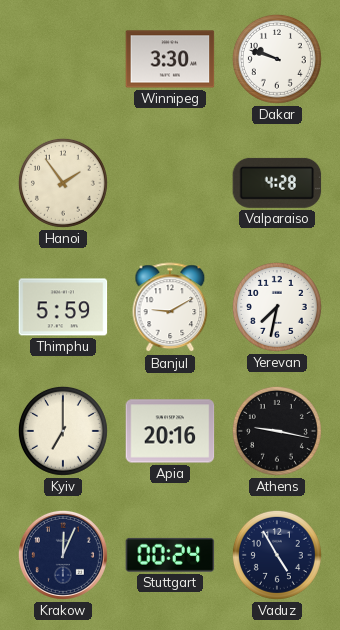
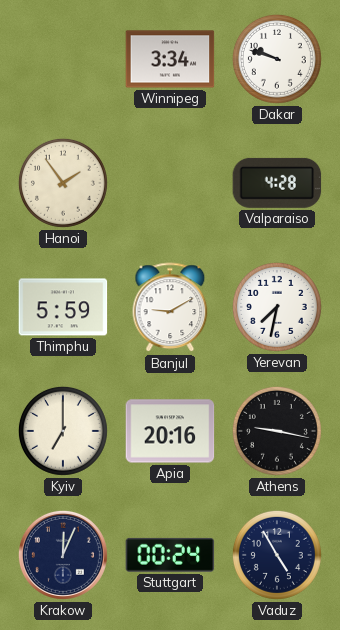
Winnipeg: 3:30 -> 3:34
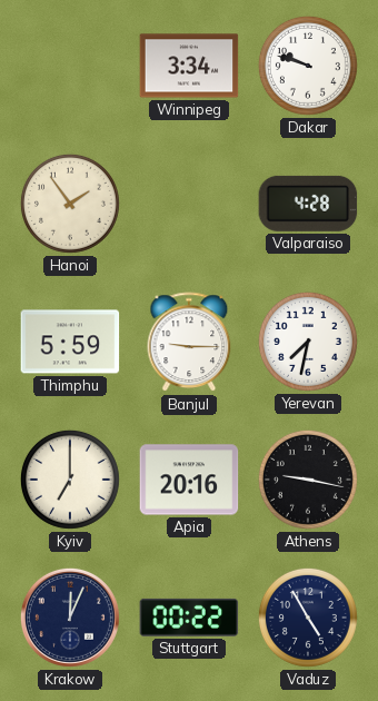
Banjul: 9:10 -> 9:15
Stuttgart: 00:24 -> 00:22
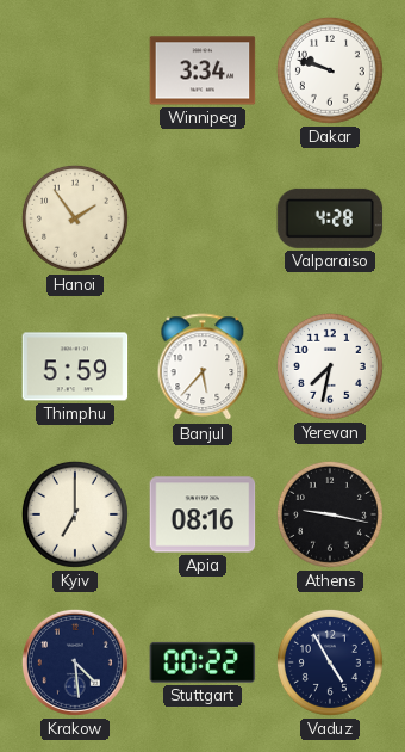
Banjul: 9:15 -> 5:37
Apia: 20:16 -> 08:16
Krakow: 12:04 -> 4:29
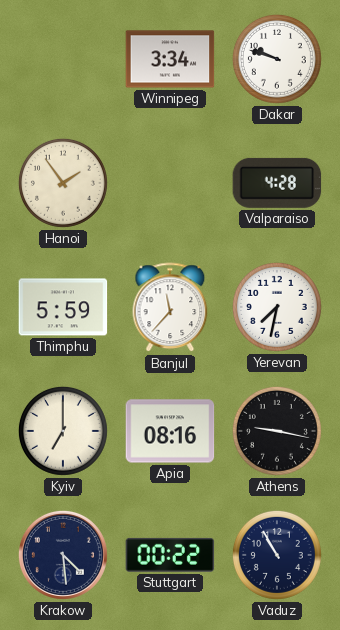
Banjul: 5:37 -> 11:37
Vaduz: 4:55 -> 10:55
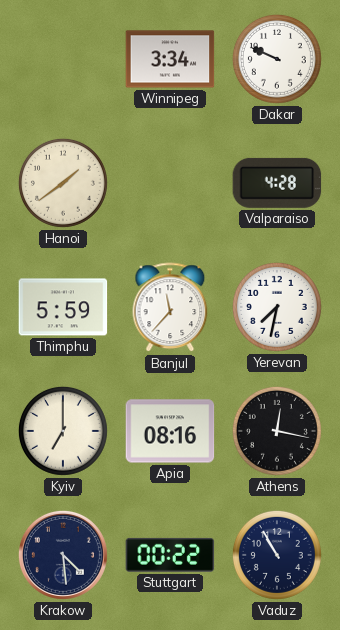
Dakar: 9:48 -> 9:49
Hanoi: 1:54 -> 1:39
Athens: 9:17 -> 12:17
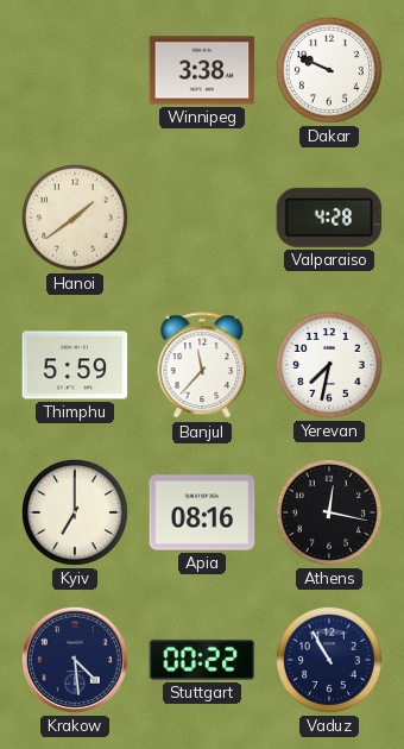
Winnipeg: 3:34 -> 3:38
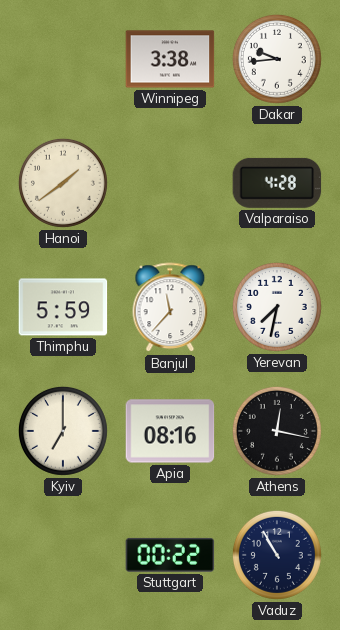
Dakar: 9:49 -> 9:44
Krakow: 4:29 -> none
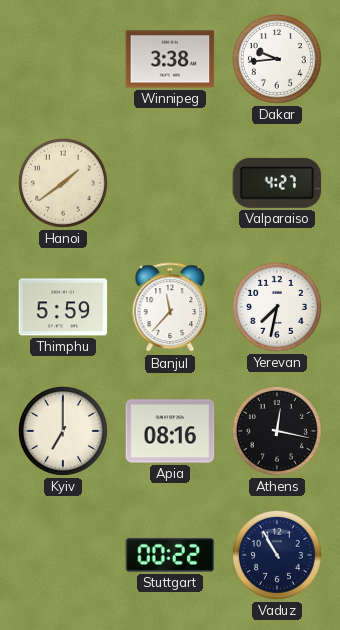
Valparaiso: 4:28 -> 4:27
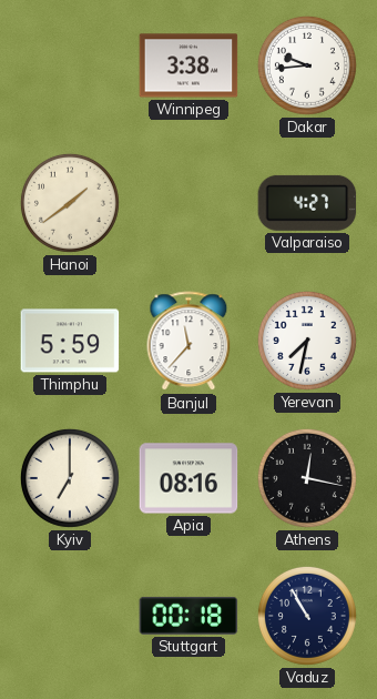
Stuttgart: 00:22 -> 00:18
